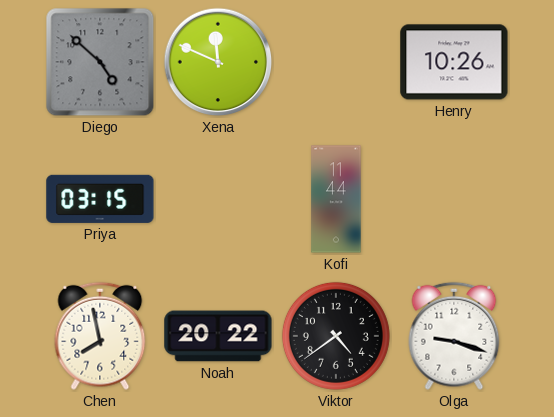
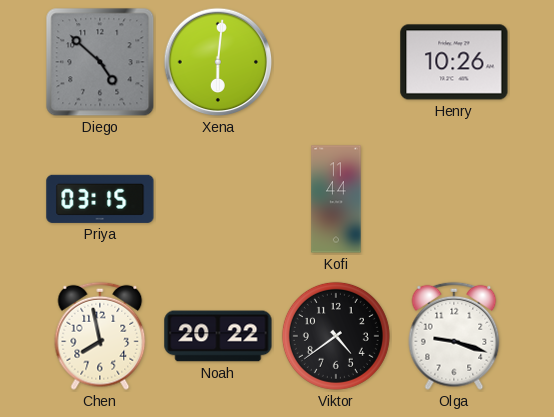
Xena: 11:49 -> 6:01
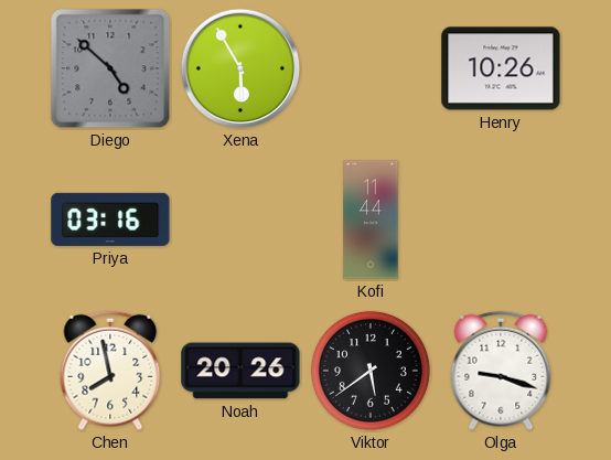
Xena: 6:01 -> 5:55
Priya: 03:15 -> 03:16
Noah: 20:22 -> 20:26
Viktor: 4:39 -> 5:39
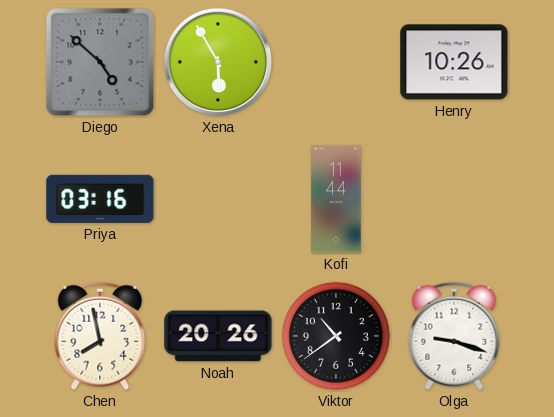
Viktor: 5:39 -> 10:39
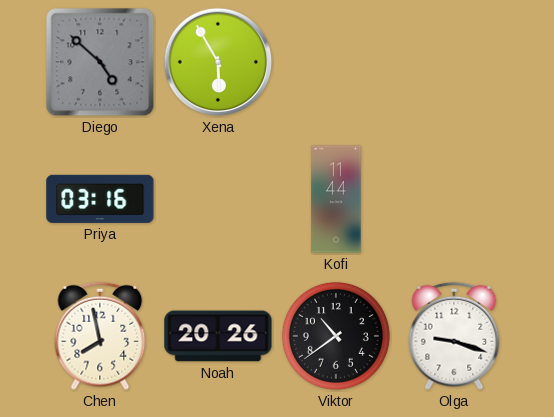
Henry: 10:26 -> none
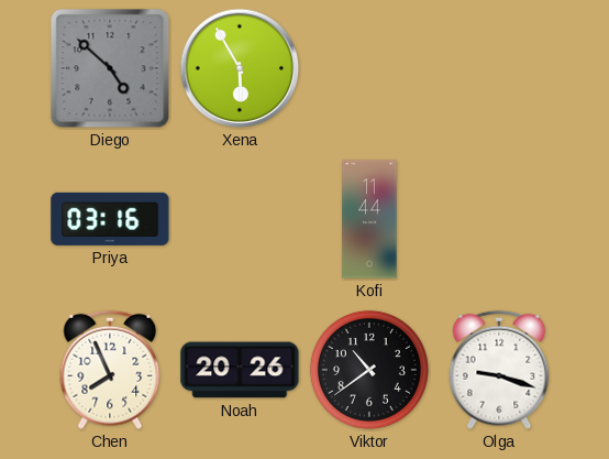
Chen: 7:58 -> 7:56
